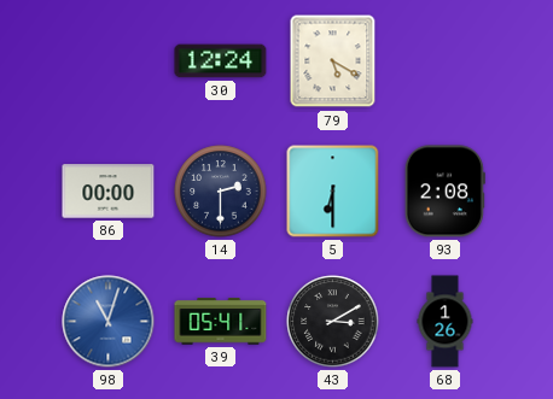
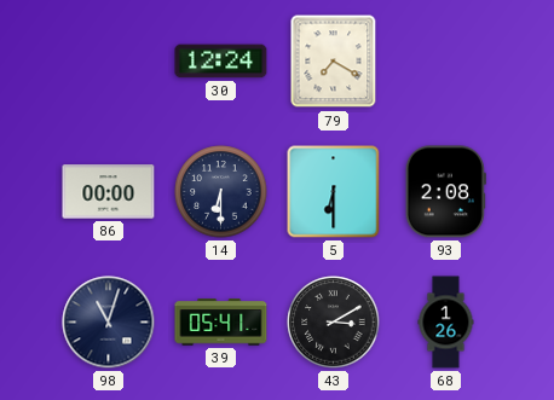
79: 5:20 -> 7:20
14: 2:30 -> 6:30
98 dial: blue -> navy
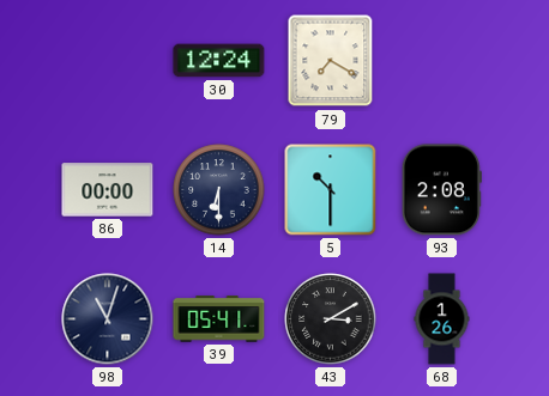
5: 6:30 -> 10:30
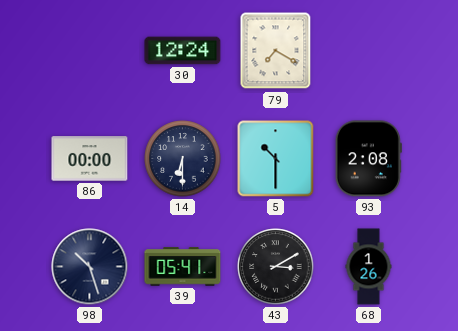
98: 11:03 -> 10:27
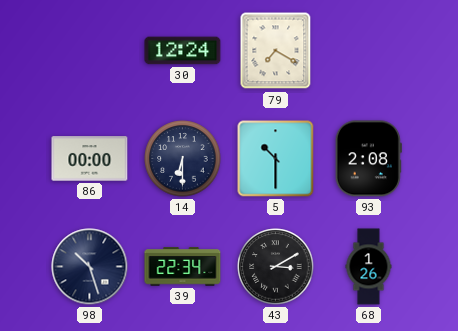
39: 05:41 -> 22:34
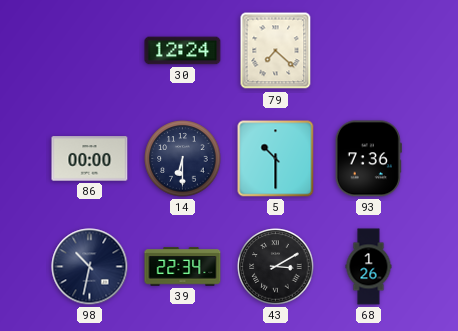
79: 7:20 -> 7:22
93: 2:08 -> 7:36
98: 10:27 -> 10:32
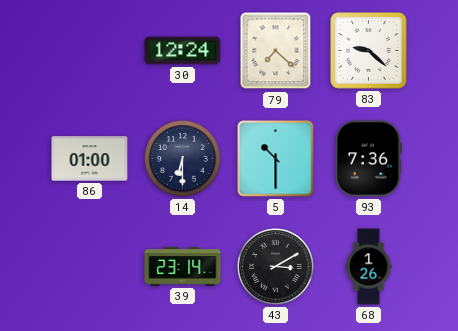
83: none -> 9:22
86: 00:00 -> 01:00
98: 10:32 -> none
39: 22:34 -> 23:14
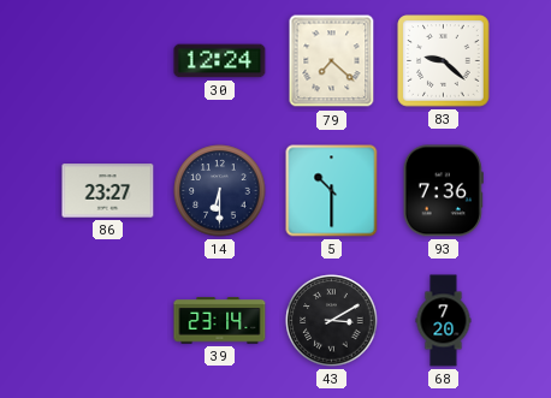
86: 01:00 -> 23:27
68: 1:26 -> 7:20
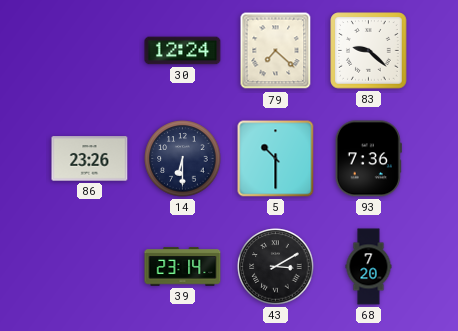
86: 23:27 -> 23:26
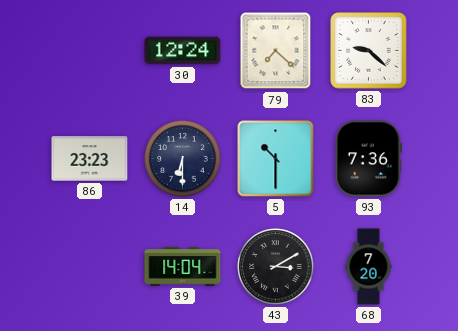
86: 23:26 -> 23:23
39: 23:14 -> 14:04
